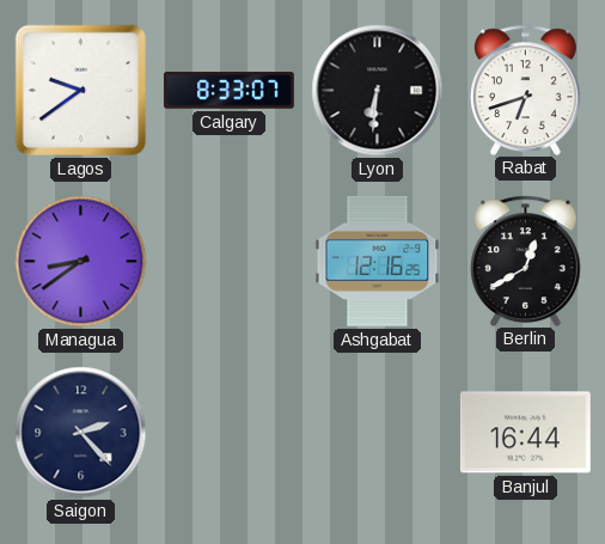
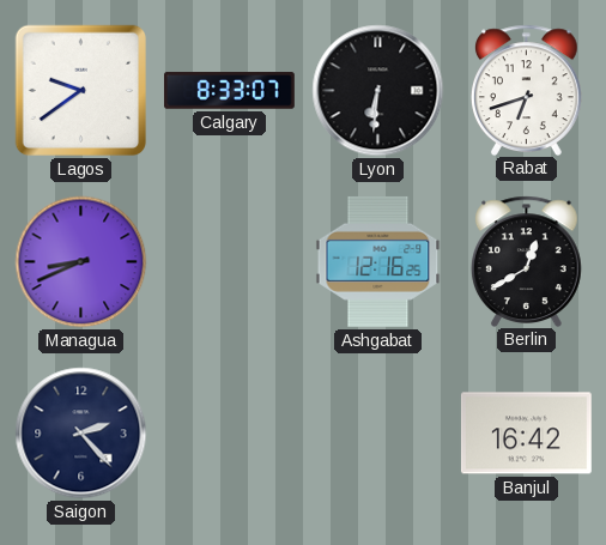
Managua: 8:39 -> 8:41
Banjul: 16:44 -> 16:42
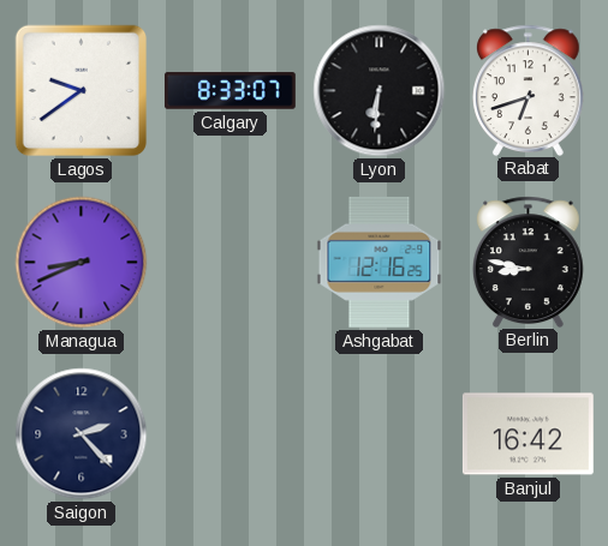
Berlin: 12:40 -> 8:47
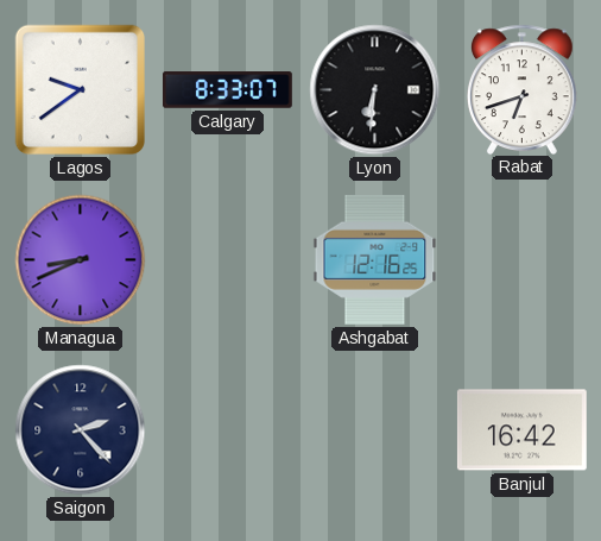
Berlin: 8:47 -> none
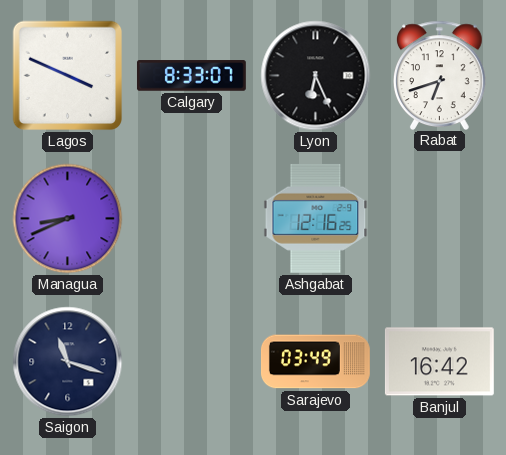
Lagos: 9:39 -> 3:49
Lyon: 6:31 -> 6:26
Saigon: 2:23 -> 11:18
Sarajevo: none -> 03:49
